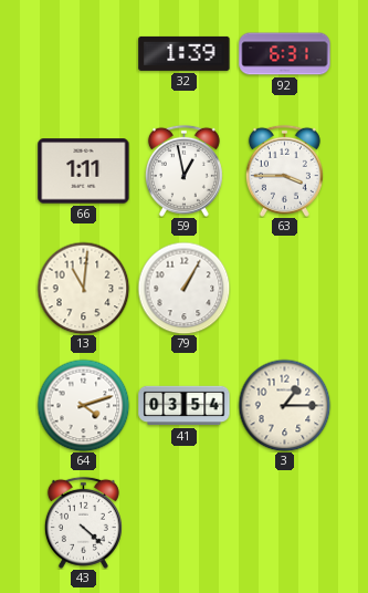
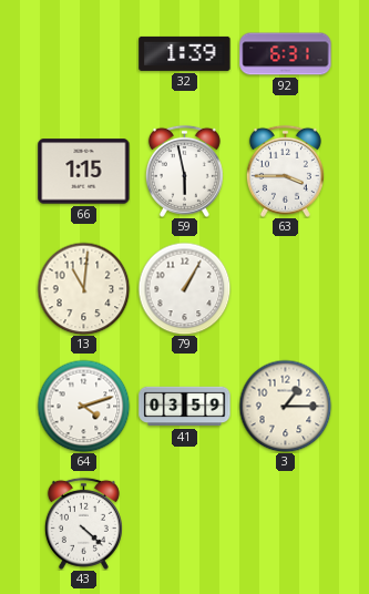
66: 1:11 -> 1:15
59: 12:58 -> 5:58
41: 03:54 -> 03:59
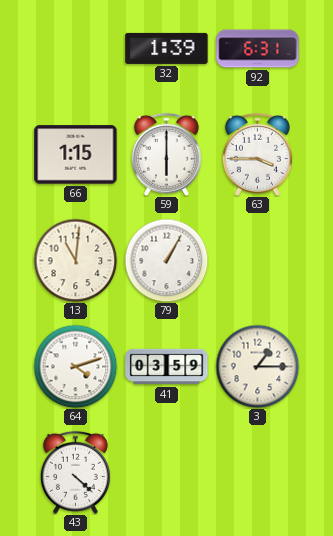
59: 5:58 -> 6:00
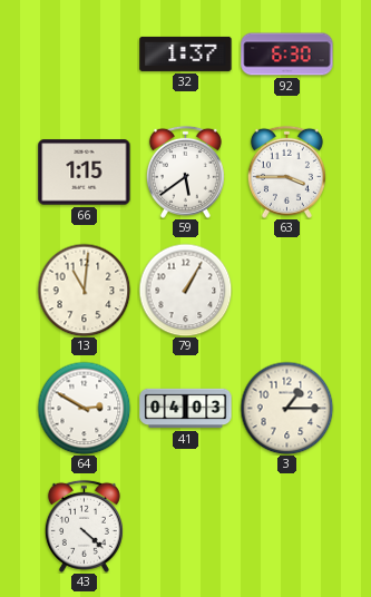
32: 1:39 -> 1:37
92: 6:31 -> 6:30
59: 6:00 -> 5:39
64: 4:12 -> 2:50
41: 03:59 -> 04:03
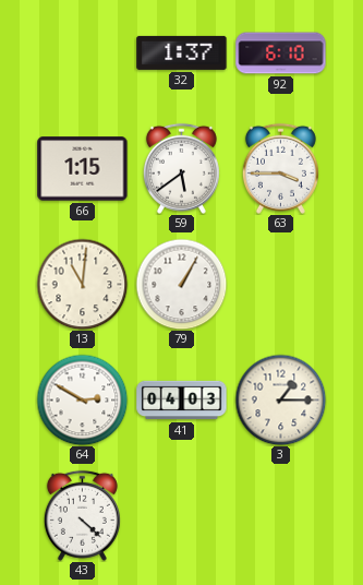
92: 6:30 -> 6:10
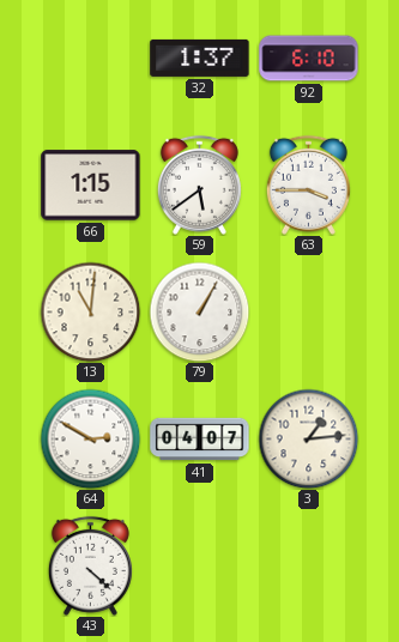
41: 04:03 -> 04:07
3: 1:15 -> 1:14
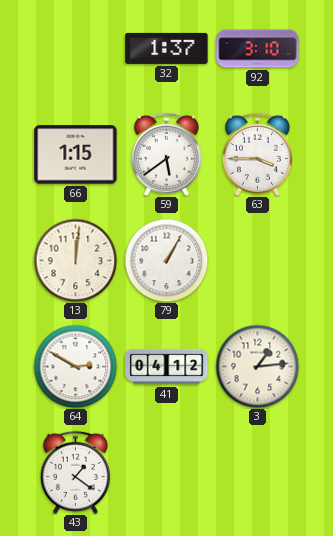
92: 6:10 -> 3:10
13: 11:01 -> 12:01
41: 04:07 -> 04:12
43: 4:22 -> 1:21
